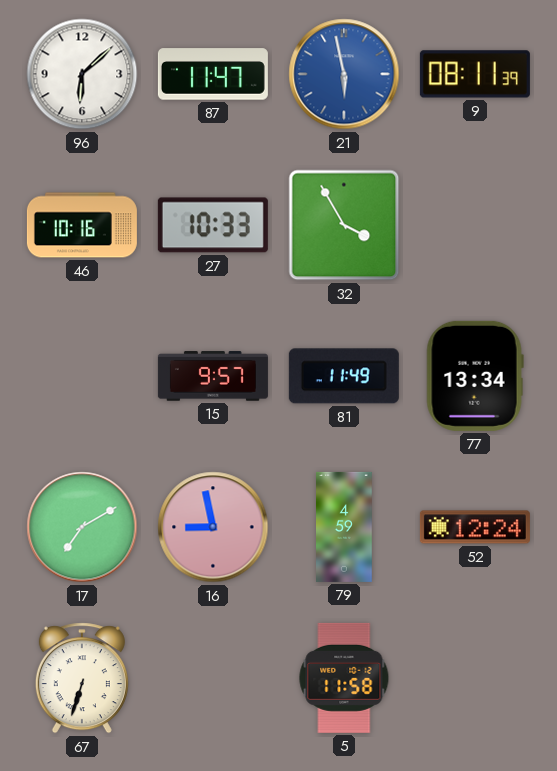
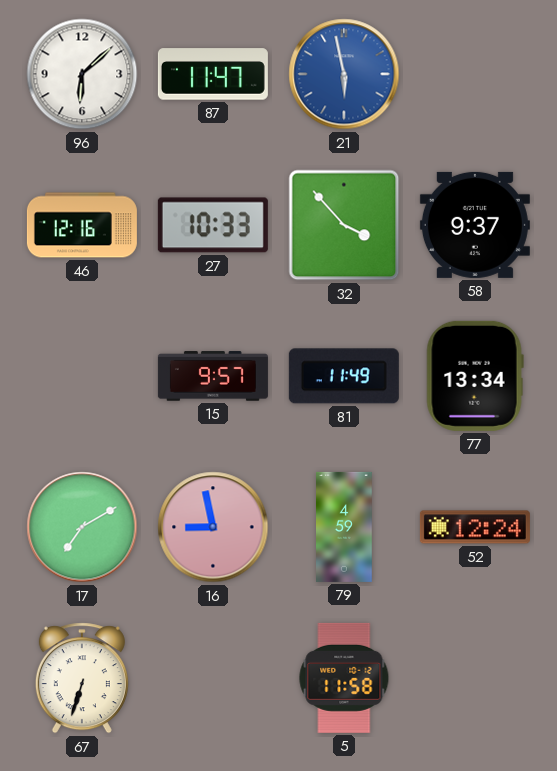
9: 08:11 -> none
46: 10:16 -> 12:16
32: 3:55 -> 3:53
58: none -> 9:37
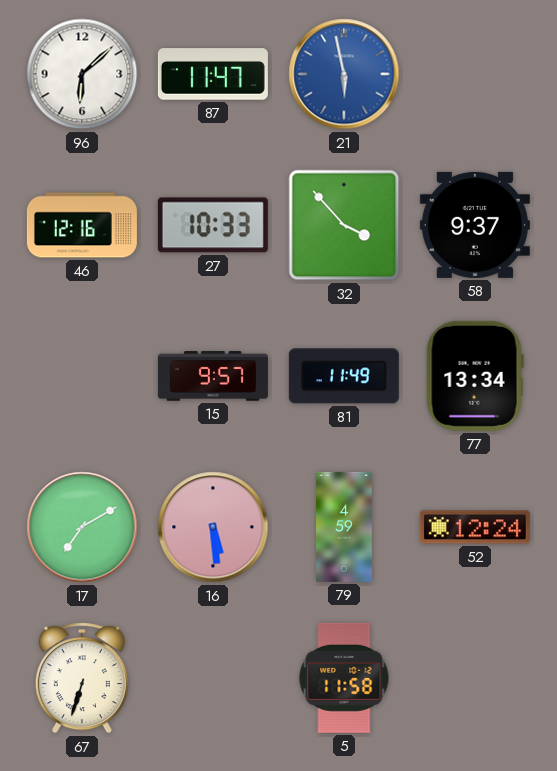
16: 8:58 -> 5:29
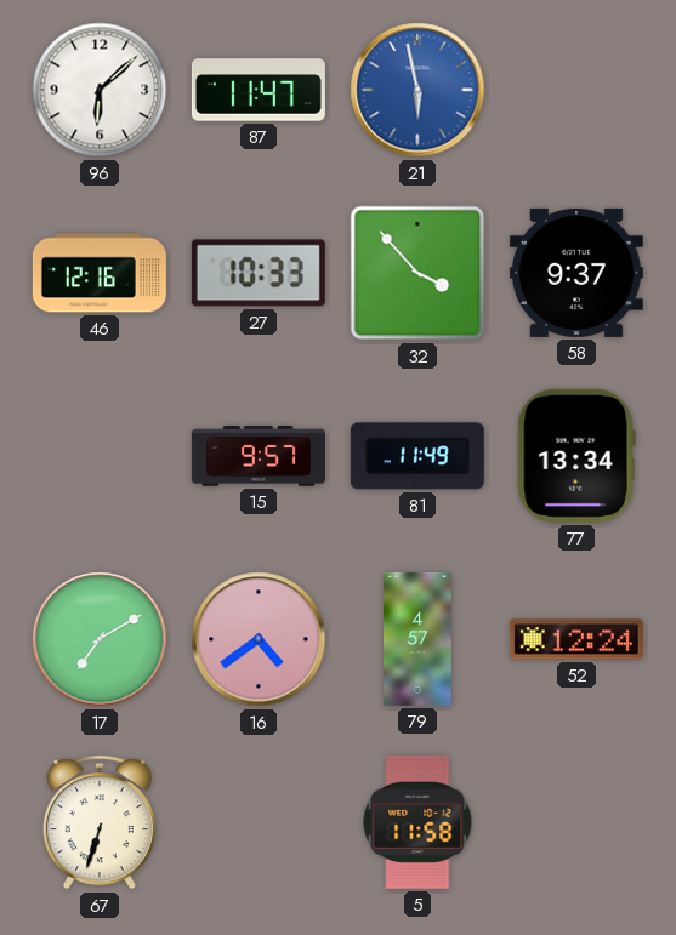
16: 5:29 -> 4:39
79: 4:59 -> 4:57
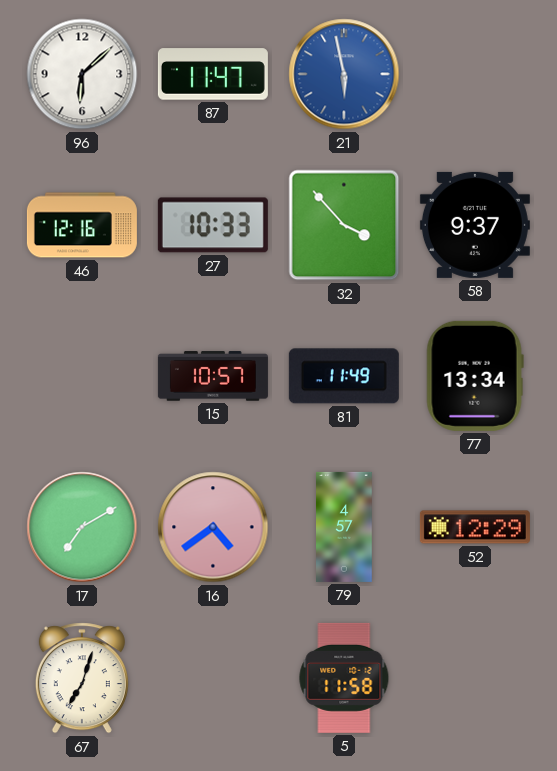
15: 9:57 -> 10:57
52: 12:24 -> 12:29
67: 6:33 -> 7:03
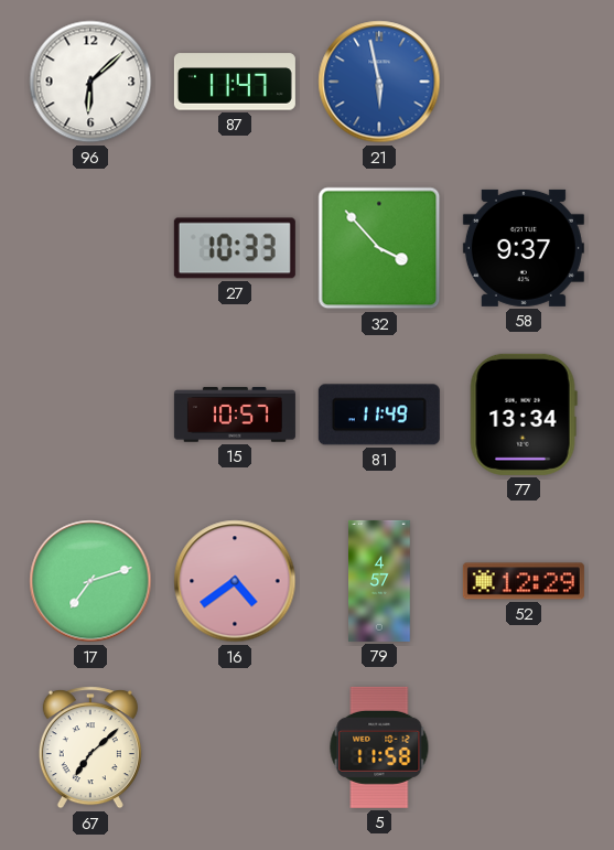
46: 12:16 -> none
17: 7:10 -> 7:12
67: 7:03 -> 7:08
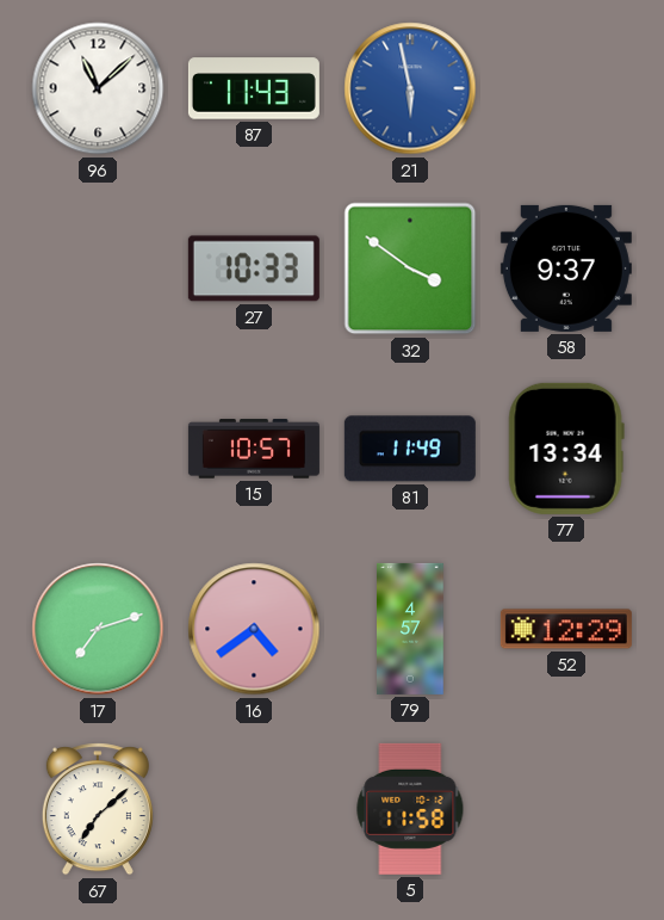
96: 6:08 -> 11:08
87: 11:47 -> 11:43
32: 3:53 -> 3:51
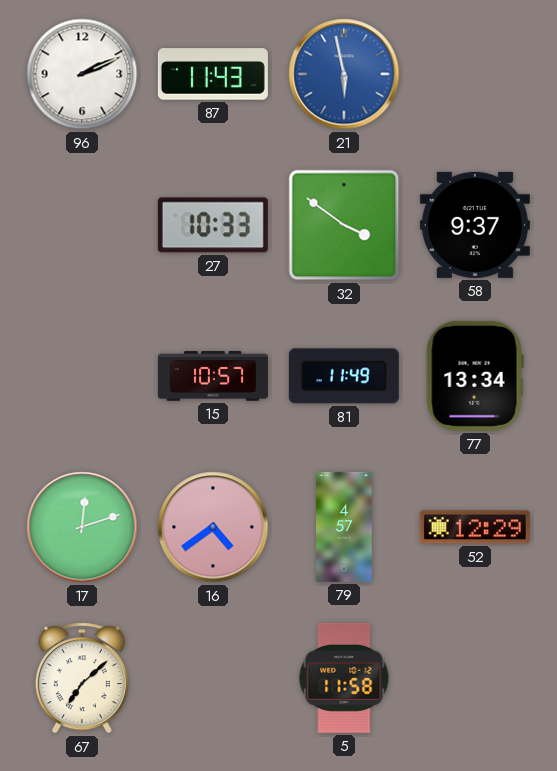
96: 11:08 -> 2:11
17: 7:12 -> 12:12
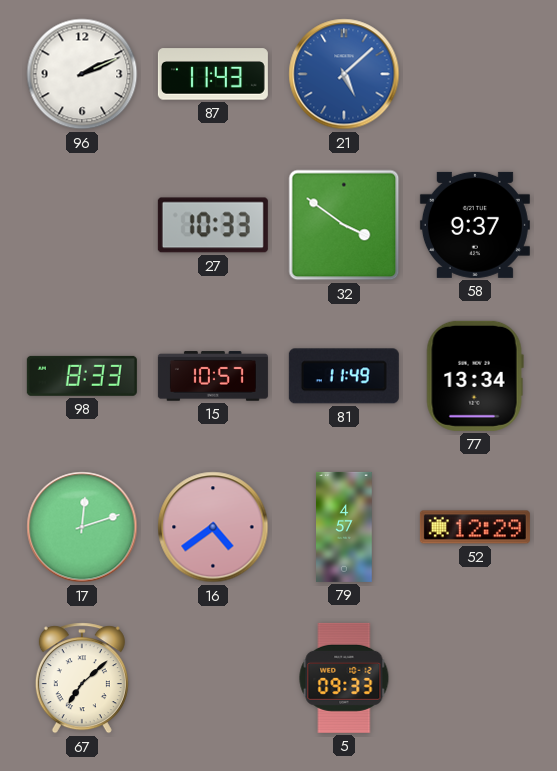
21: 5:58 -> 5:08
98: none -> 8:33
5: 11:58 -> 09:33
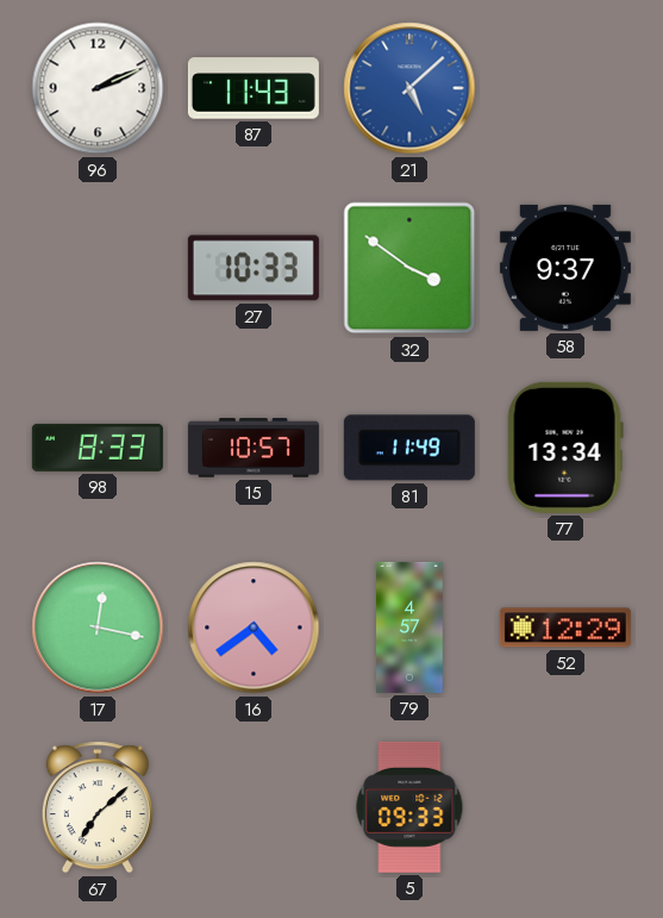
17: 12:12 -> 12:17
